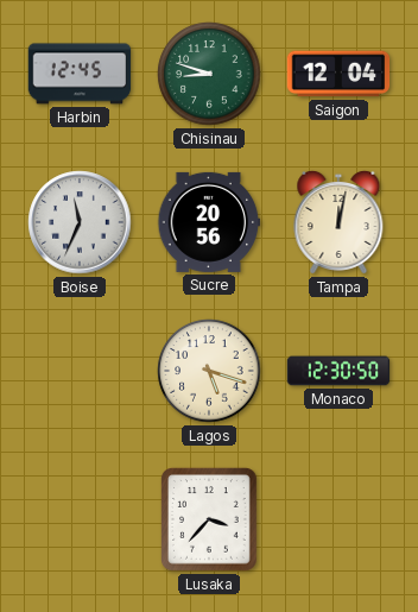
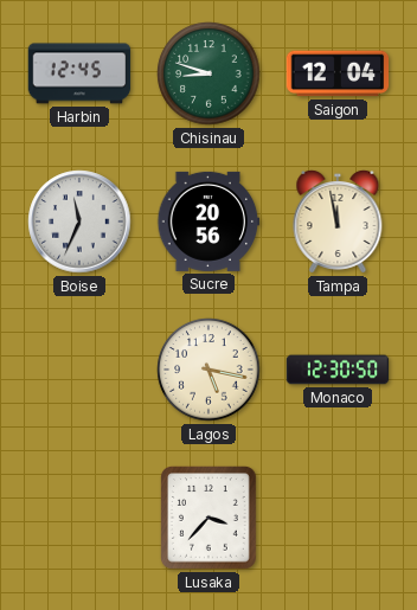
Tampa: 12:02 -> 11:58
Lagos: 5:18 -> 5:17
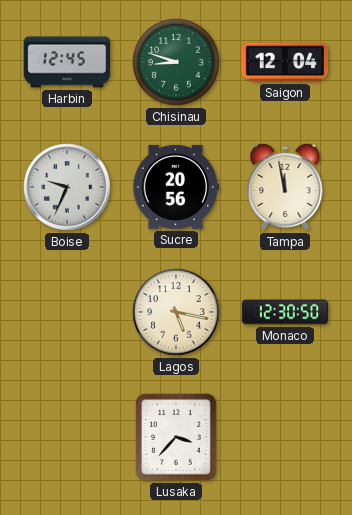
Boise: 11:34 -> 9:34
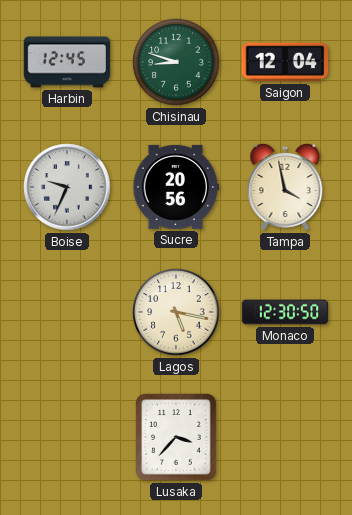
Tampa: 11:58 -> 3:58
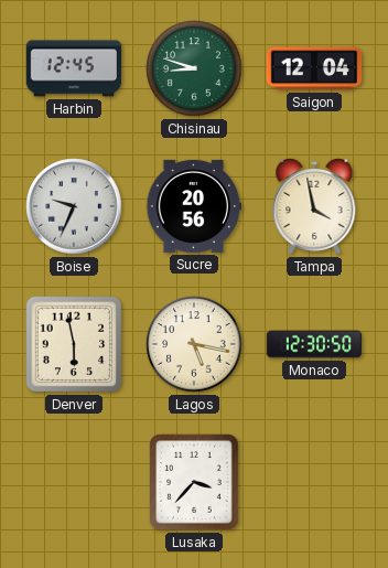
Denver: none -> 5:58
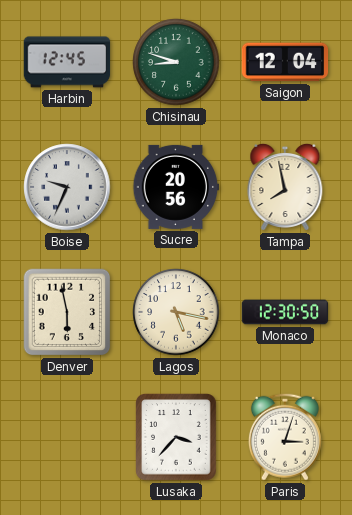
Tampa: 3:58 -> 7:58
Paris: none -> 3:03
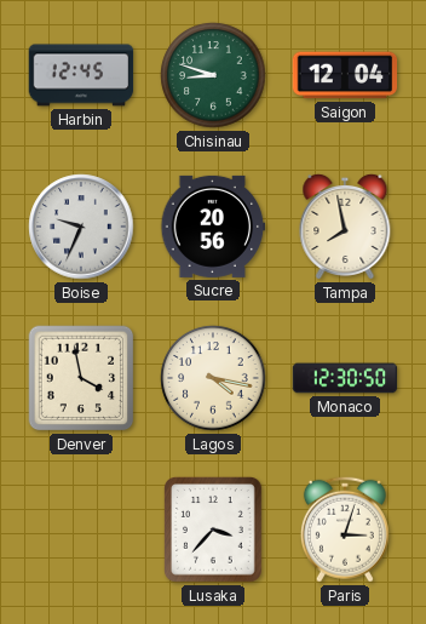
Denver: 5:58 -> 3:58
Lagos: 5:17 -> 4:17
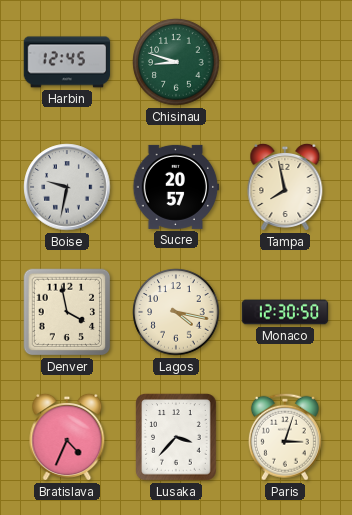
Saigon: 12:04 -> none
Boise: 9:34 -> 9:32
Sucre: 20:56 -> 20:57
Bratislava: none -> 4:34
